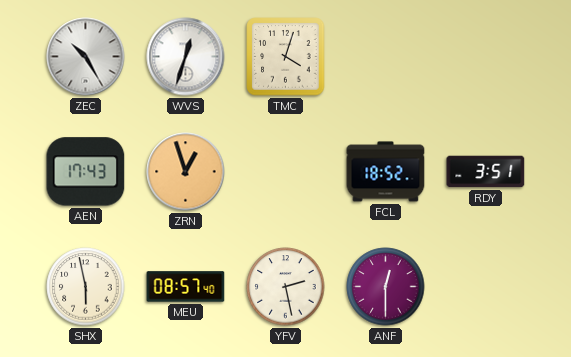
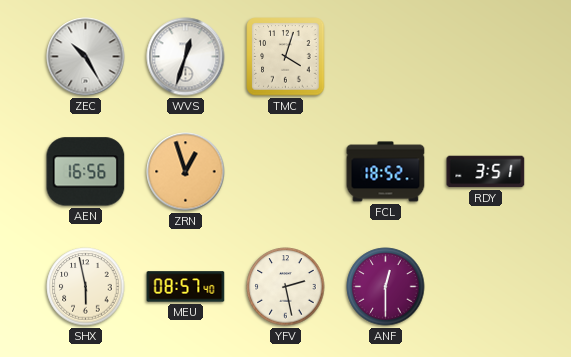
AEN: 17:43 -> 16:56
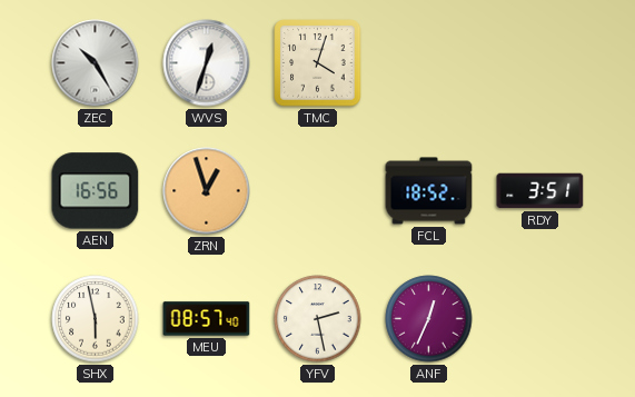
ANF: 12:30 -> 12:34
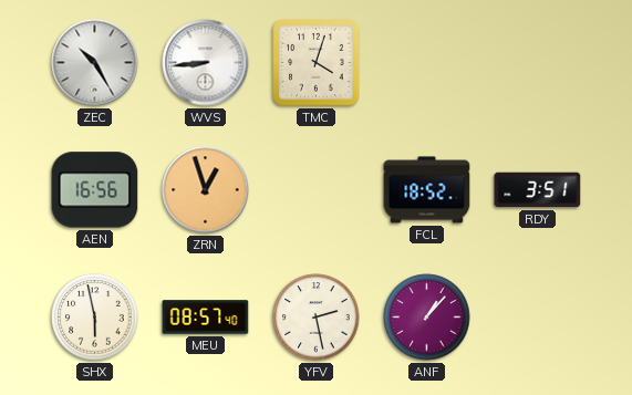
WVS: 12:33 -> 8:44
ANF: 12:34 -> 1:07
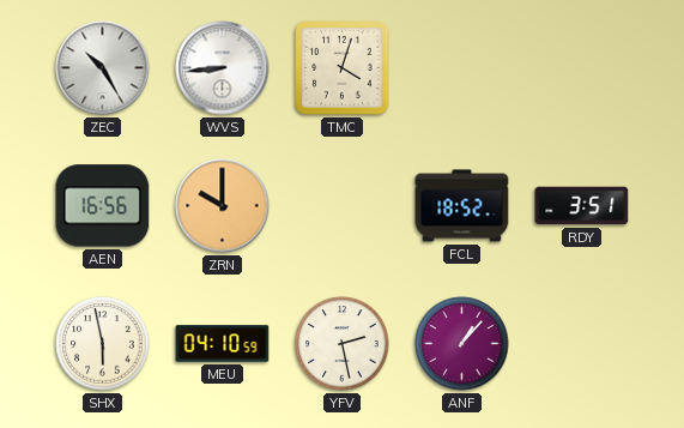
ZRN: 12:57 -> 10:00
MEU: 08:57 -> 04:10
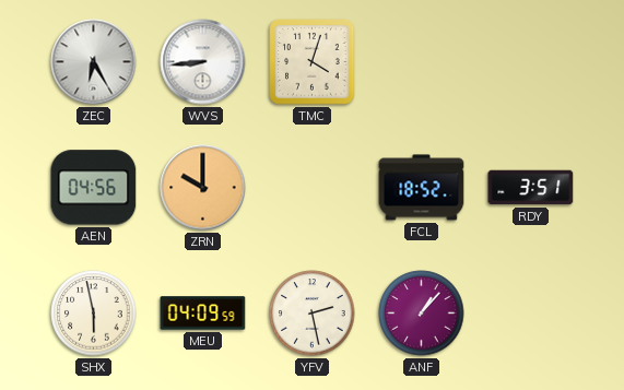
ZEC: 10:25 -> 6:25
AEN: 16:56 -> 04:56
MEU: 04:10 -> 04:09
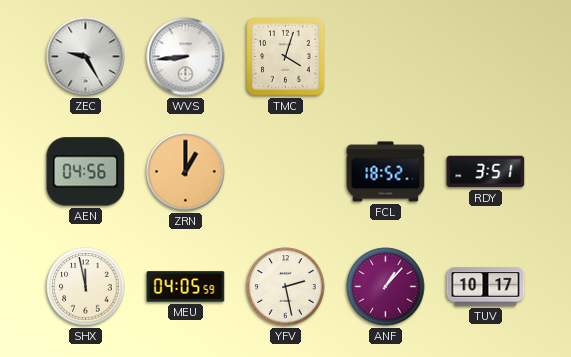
ZEC: 6:25 -> 9:25
ZRN: 10:00 -> 1:00
SHX: 5:58 -> 11:58
MEU: 04:09 -> 04:05
TUV: none -> 10:17
